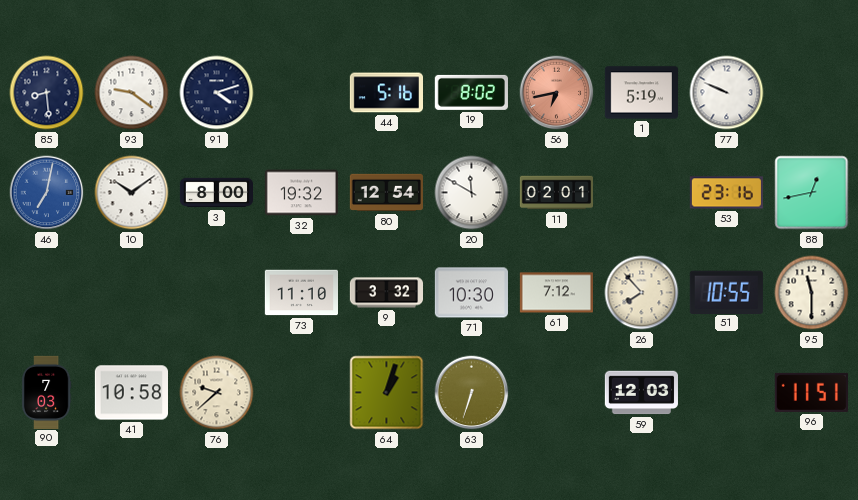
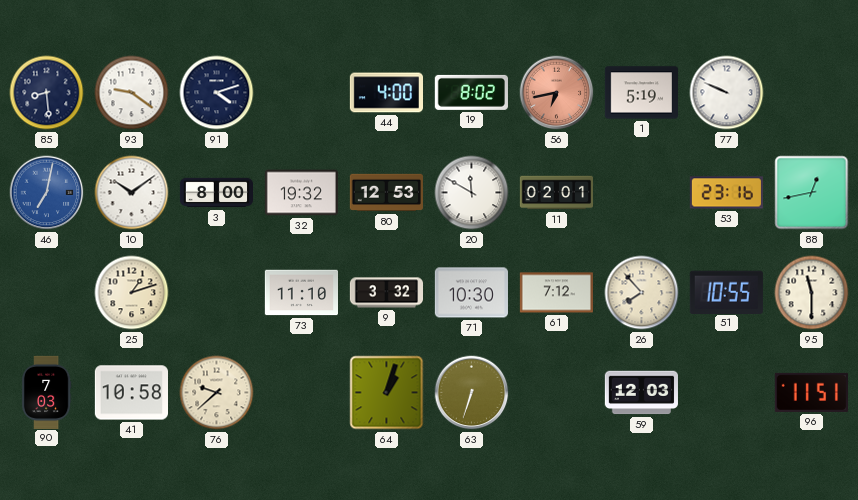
44: 5:16 -> 4:00
80: 12:54 -> 12:53
25: none -> 1:12
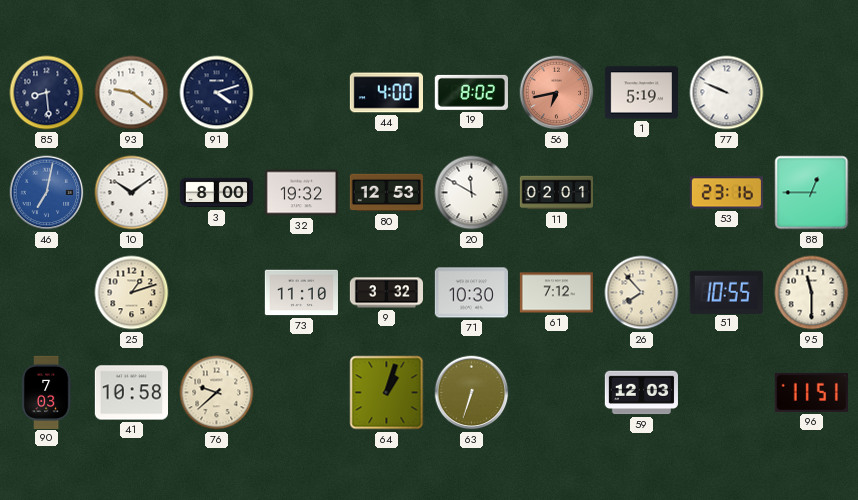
88: 12:43 -> 12:45
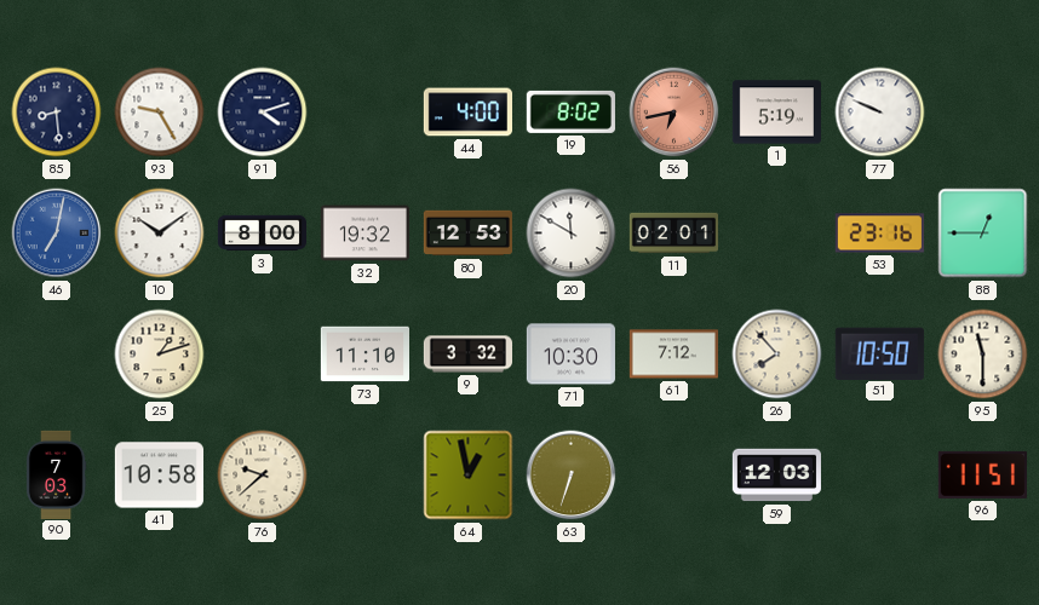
93: 9:21 -> 9:25
51: 10:55 -> 10:50
64: 1:03 -> 12:58
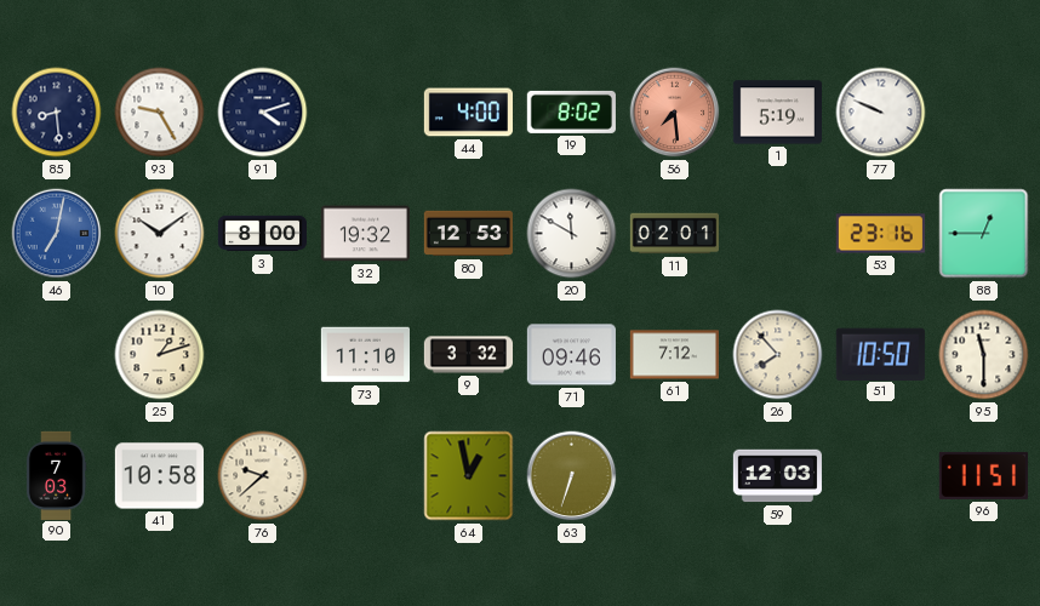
56: 6:43 -> 7:29
71: 10:30 -> 09:46
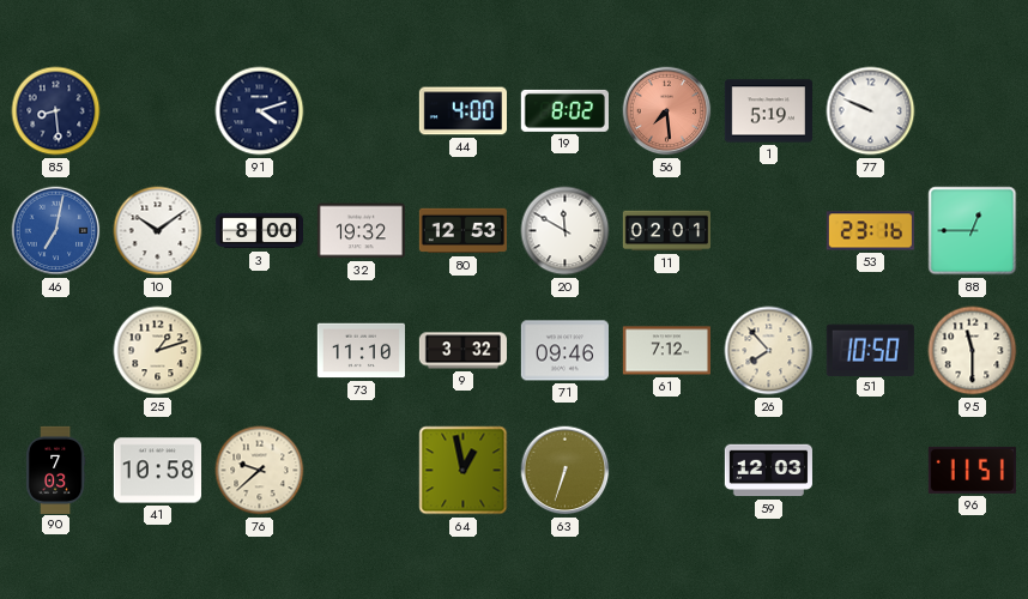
93: 9:25 -> none
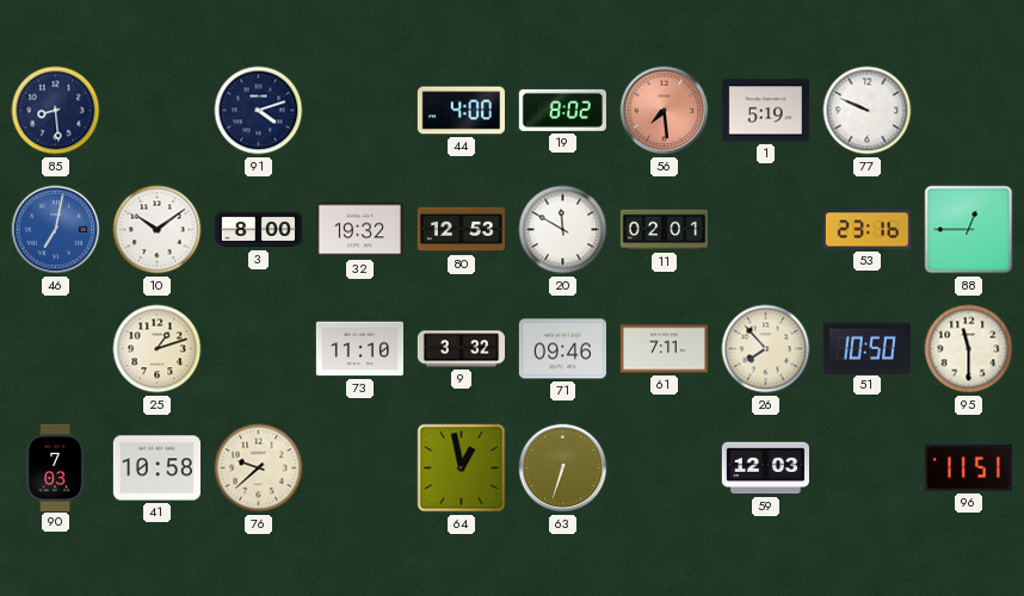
61: 7:12 -> 7:11
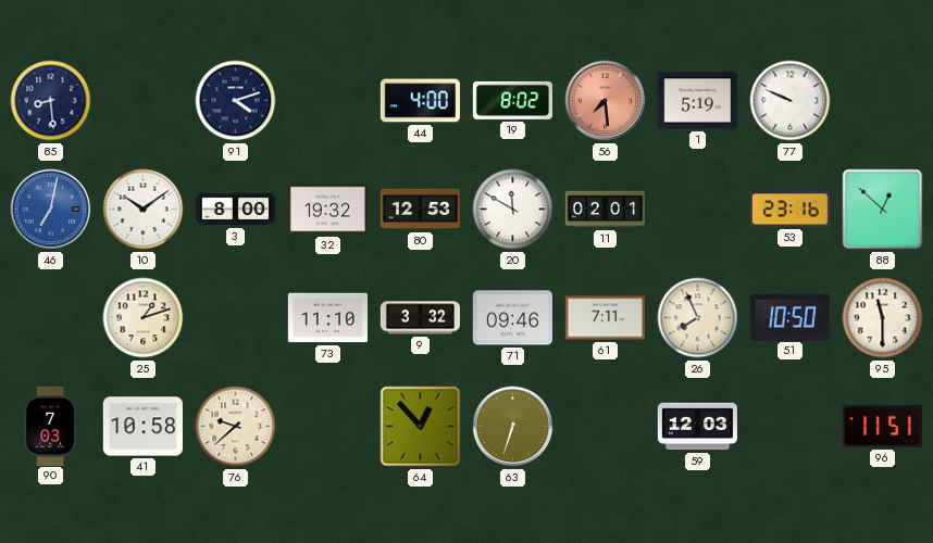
88: 12:45 -> 12:52
26: 7:53 -> 7:56
64: 12:58 -> 12:53
